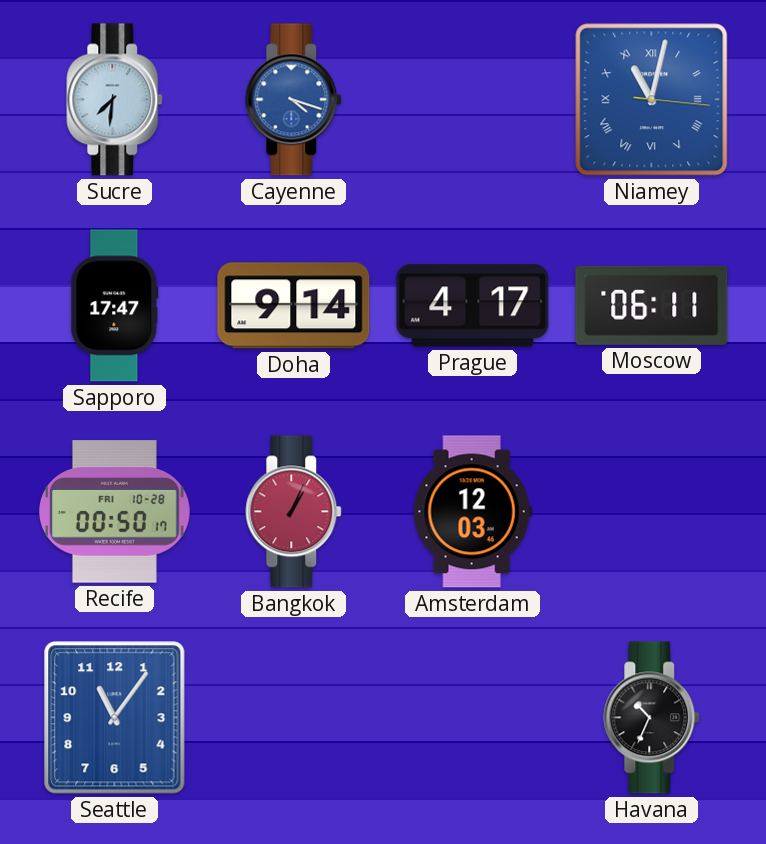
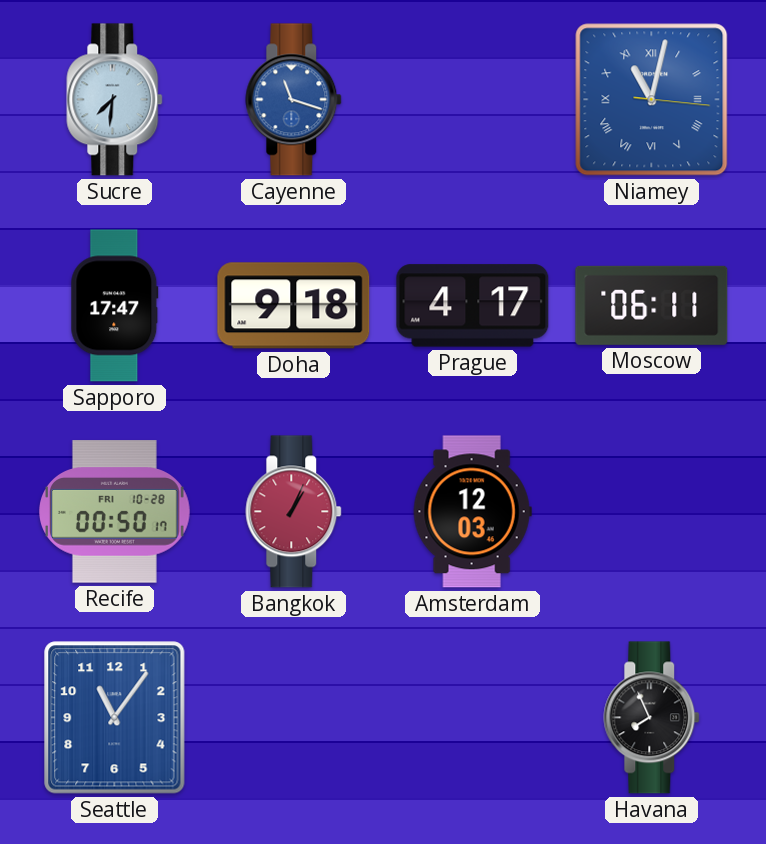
Cayenne: 4:18 -> 11:18
Doha: 9:14 -> 9:18
Havana: 10:34 -> 7:56
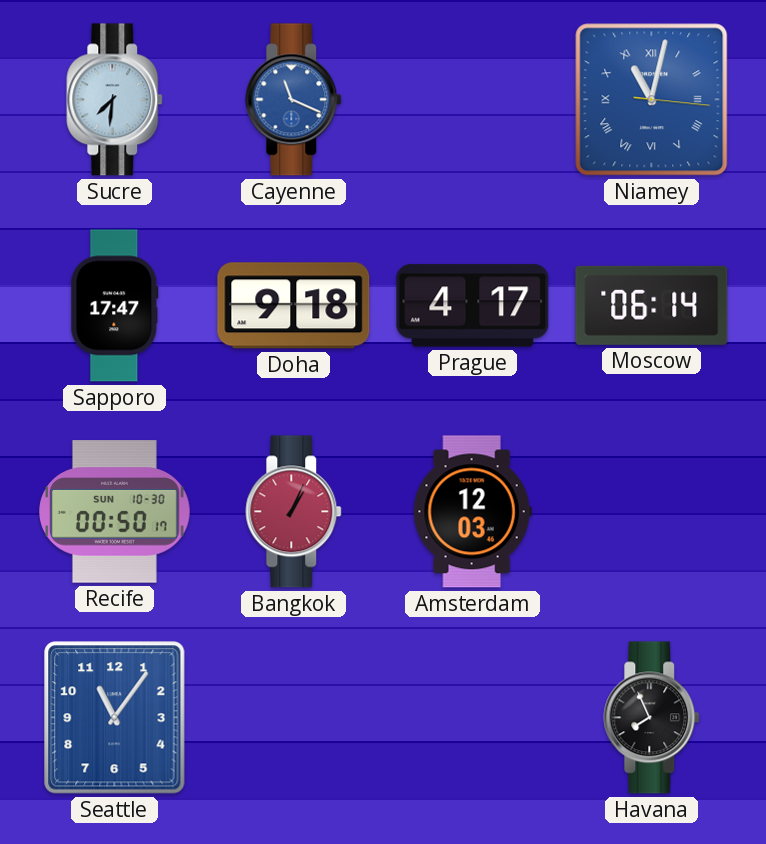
Cayenne: 11:18 -> 11:19
Moscow: 06:11 -> 06:14
Recife date: FRI 10-28 -> SUN 10-30
